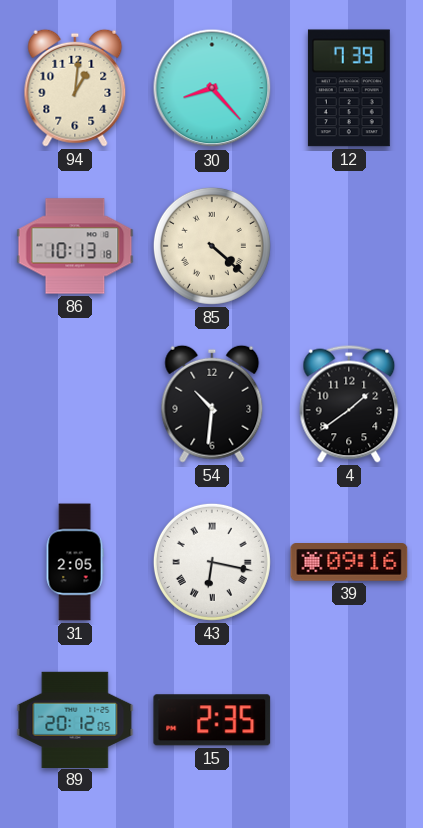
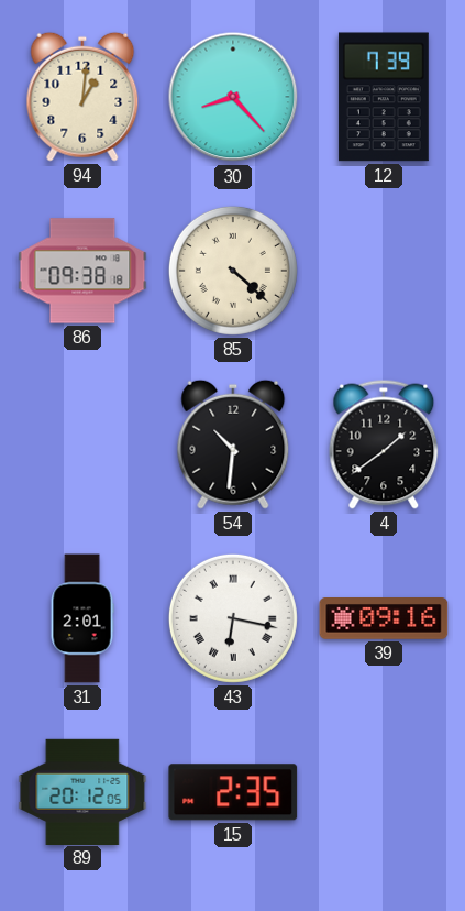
86: 10:13 -> 09:38
31: 2:05 -> 2:01
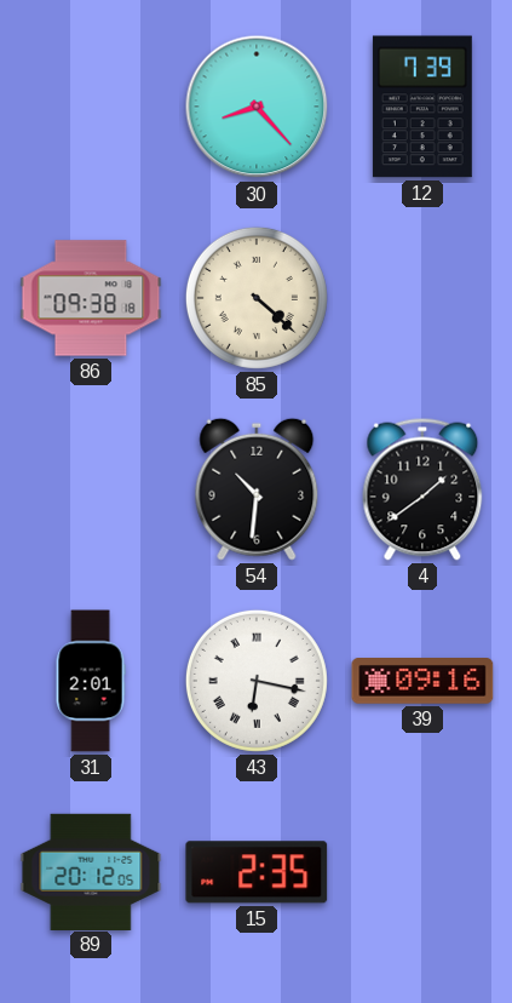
94: 1:01 -> none
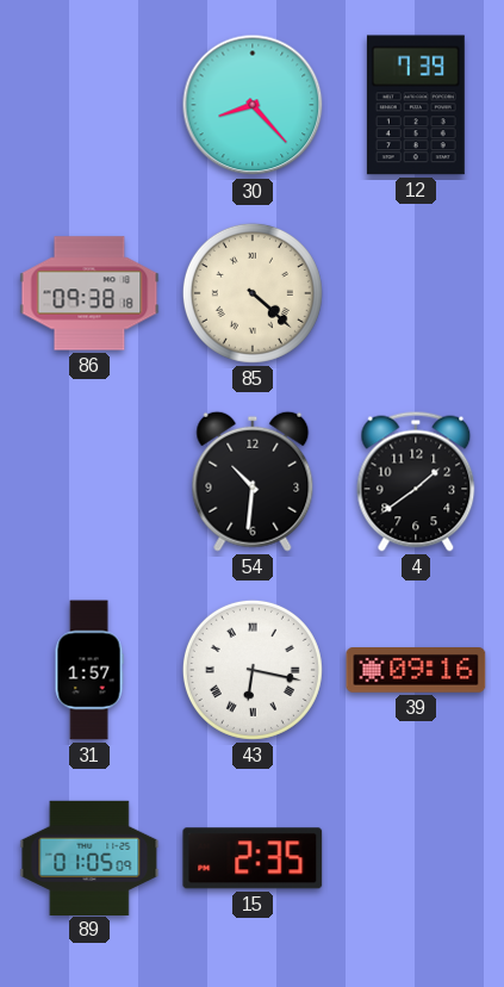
31: 2:01 -> 1:57
89: 20:12 -> 01:05
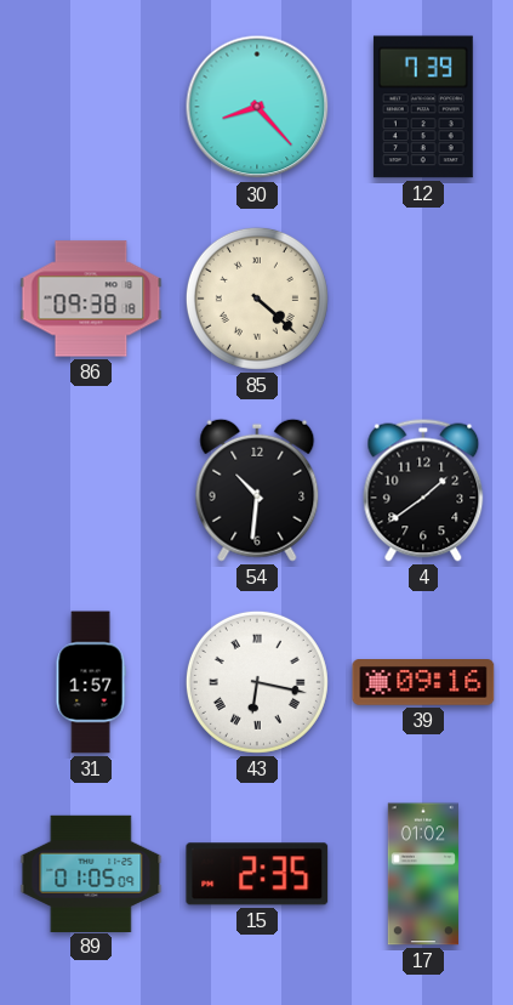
17: none -> 01:02
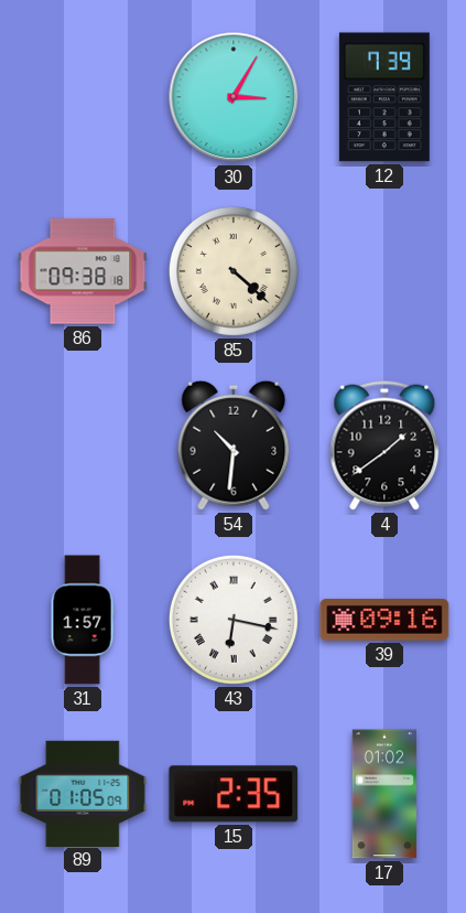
30: 8:23 -> 3:05
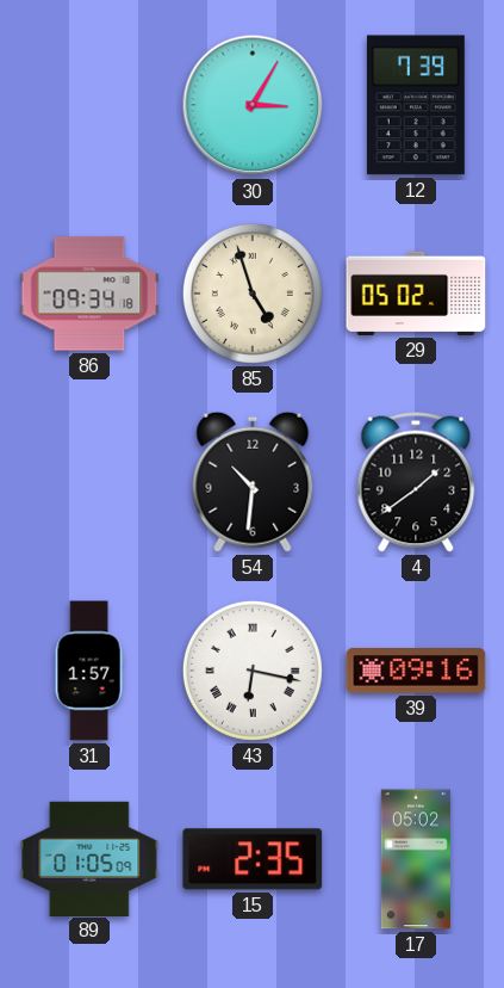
86: 09:38 -> 09:34
85: 4:22 -> 4:57
29: none -> 05:02
17: 01:02 -> 05:02
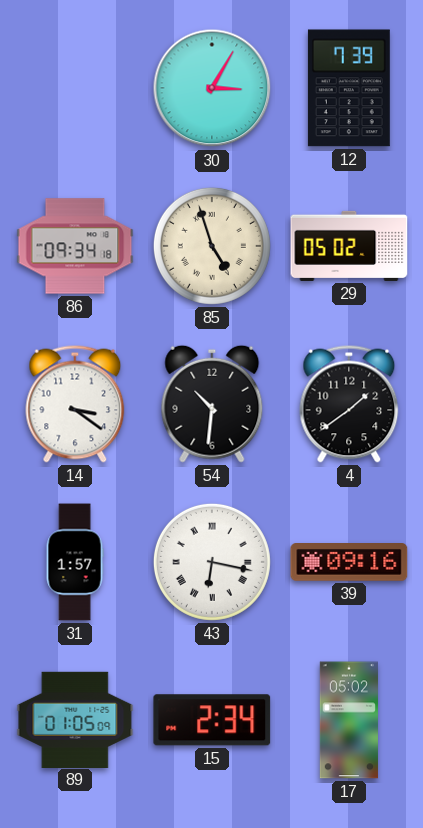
14: none -> 3:21
15: 2:35 -> 2:34
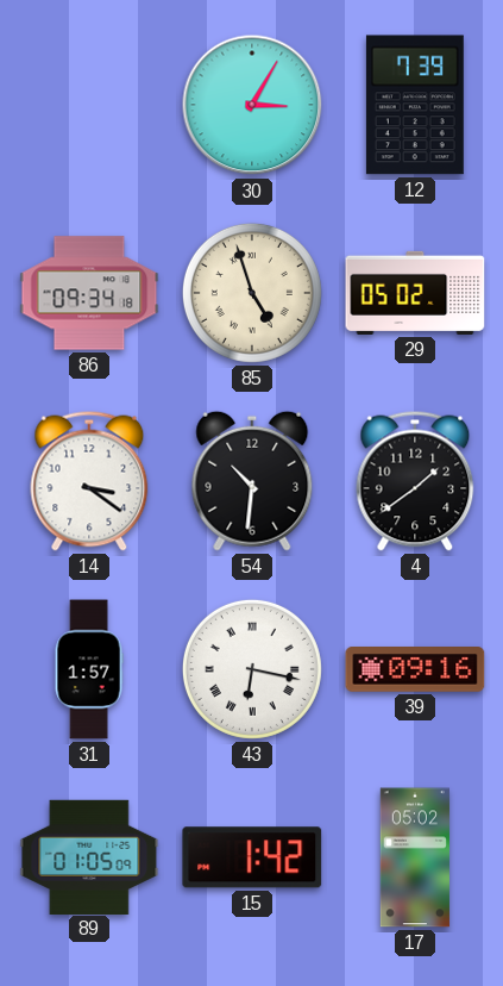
15: 2:34 -> 1:42
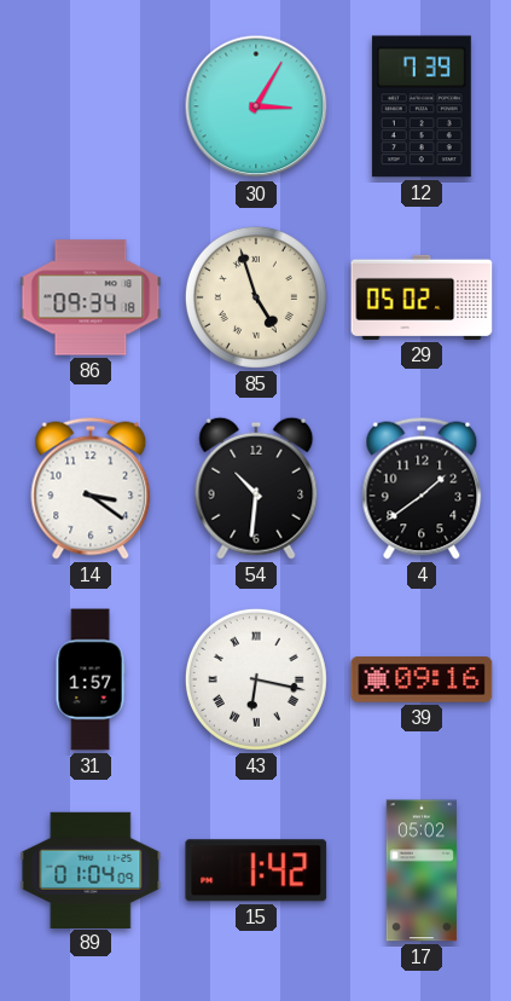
89: 01:05 -> 01:04
